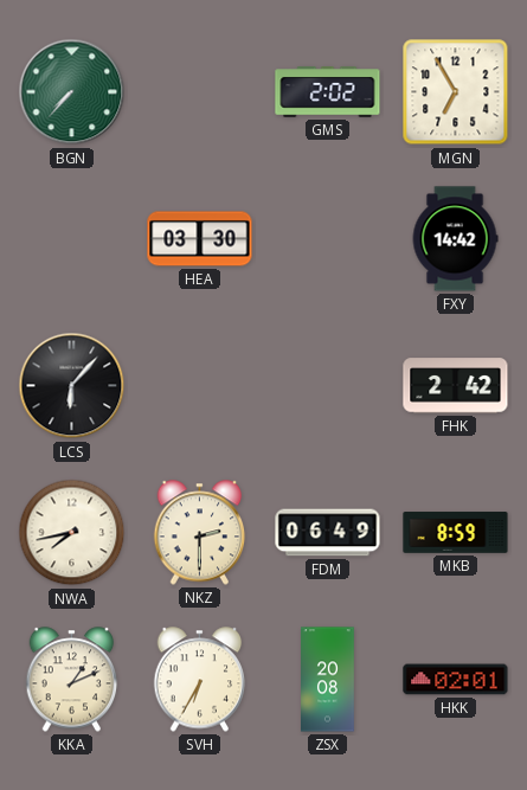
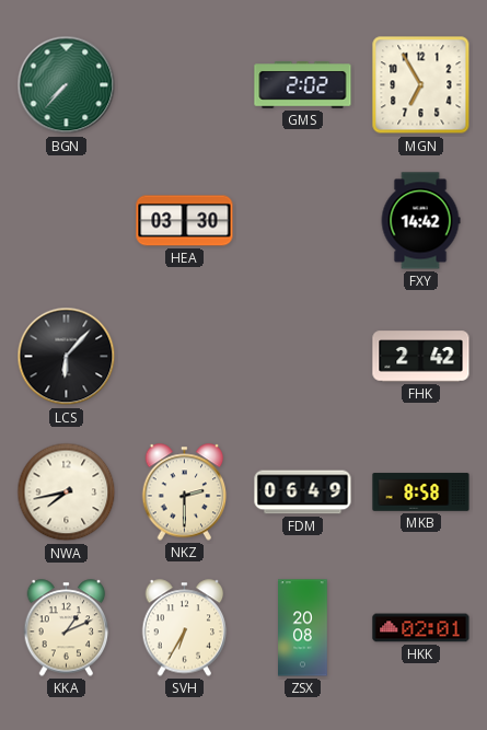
MKB: 8:59 -> 8:58
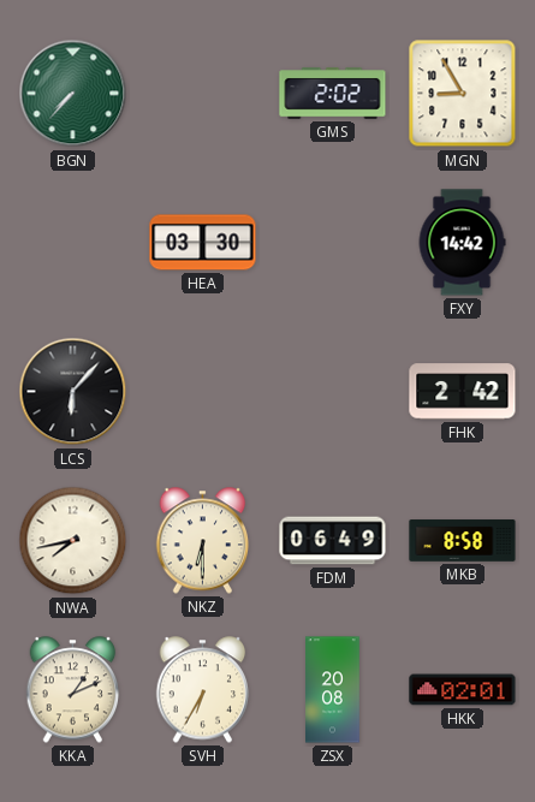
MGN: 6:55 -> 8:55
NKZ: 2:30 -> 6:30
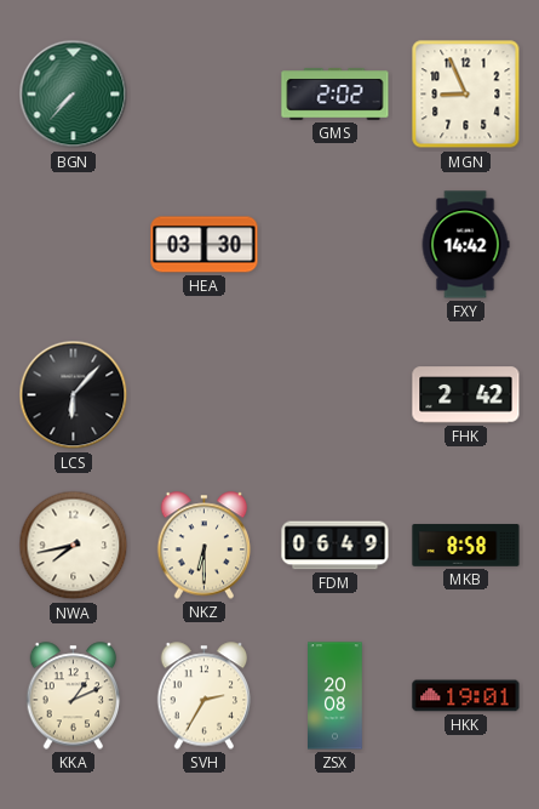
MGN: 8:55 -> 8:56
SVH: 6:35 -> 2:35
HKK: 02:01 -> 19:01
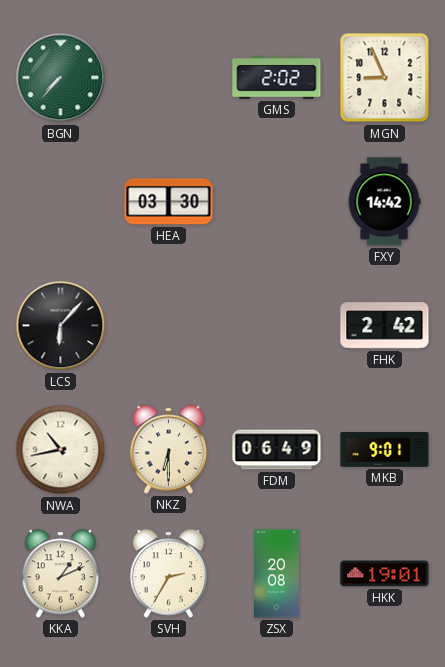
NWA: 7:43 -> 10:43
MKB: 8:58 -> 9:01
